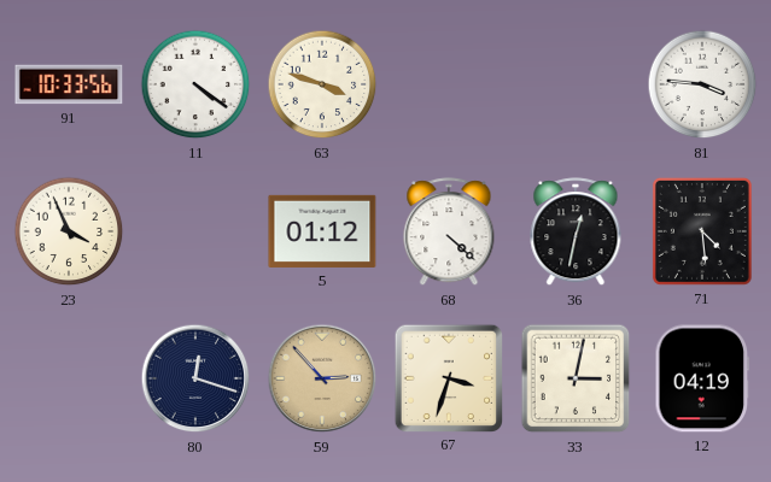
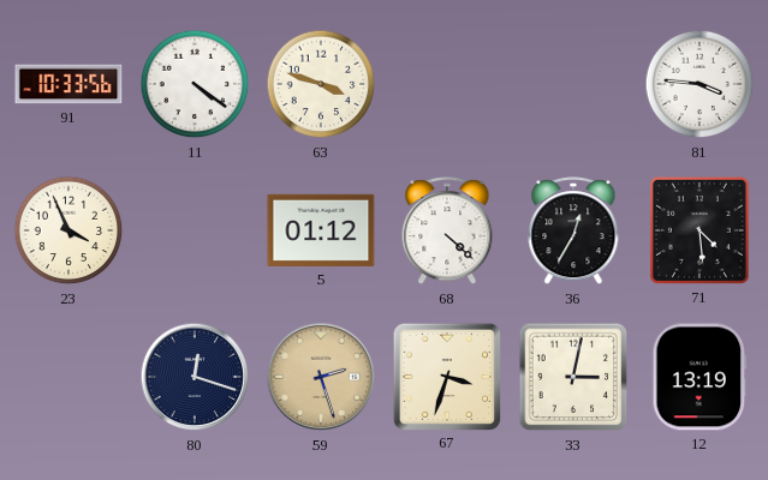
36: 12:32 -> 12:35
59: 2:53 -> 2:27
12: 04:19 -> 13:19
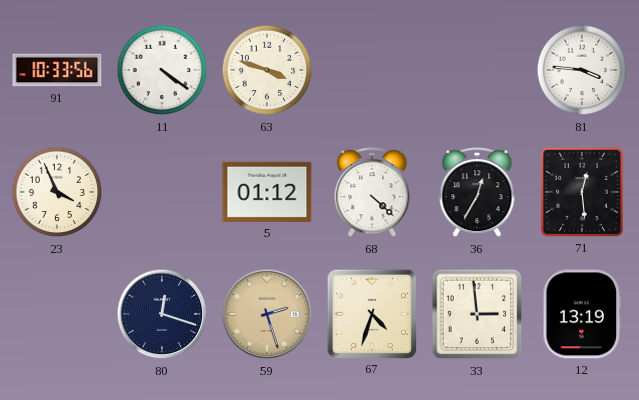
71: 4:29 -> 12:29
67: 3:33 -> 4:33
33: 3:02 -> 2:59
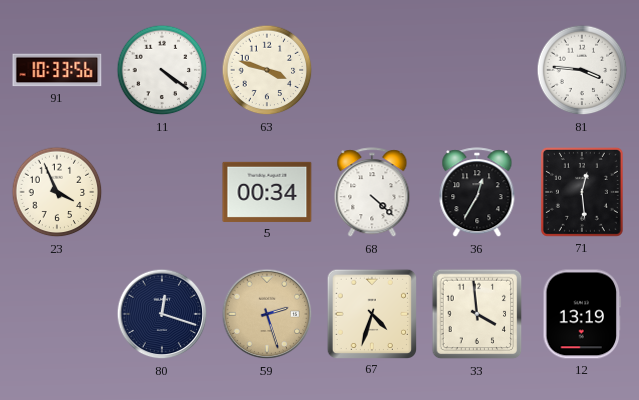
5: 01:12 -> 00:34
33: 2:59 -> 3:59
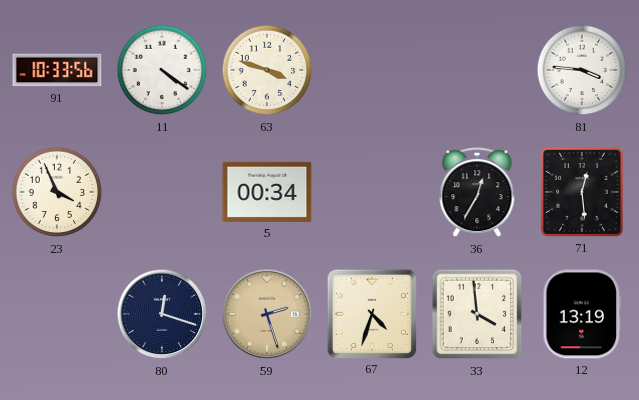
68: 4:22 -> none
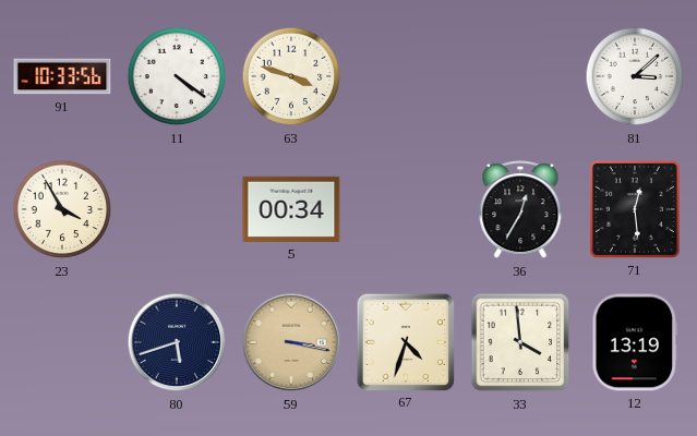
81: 3:46 -> 3:08
23: 3:56 -> 3:55
80: 12:18 -> 5:42
59: 2:27 -> 3:17
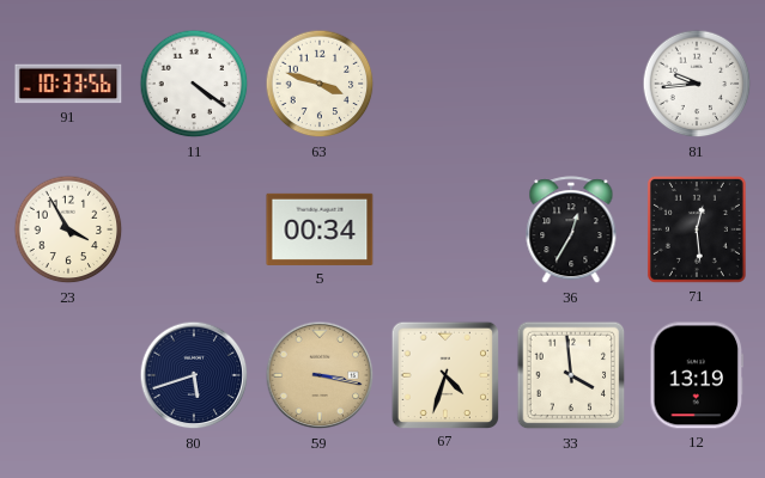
81: 3:08 -> 9:44
